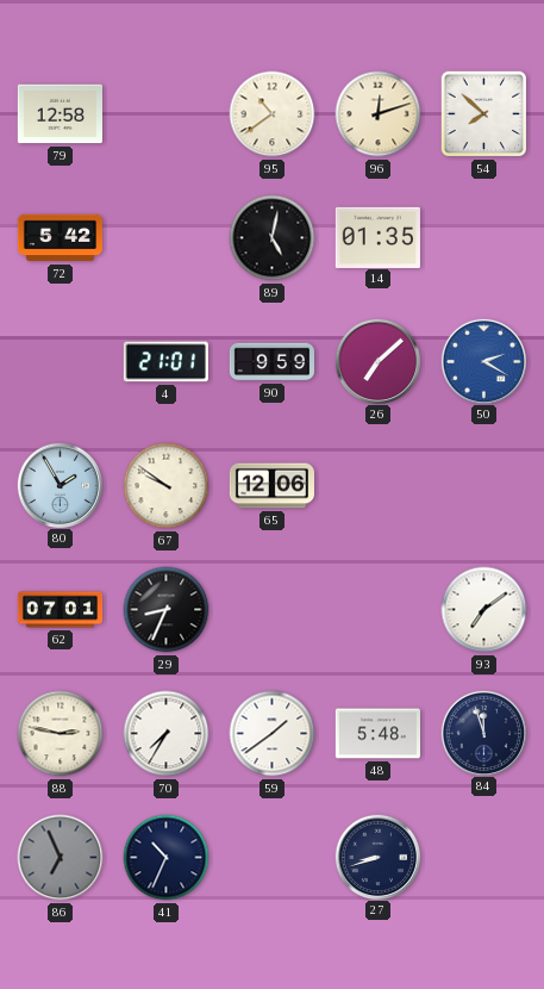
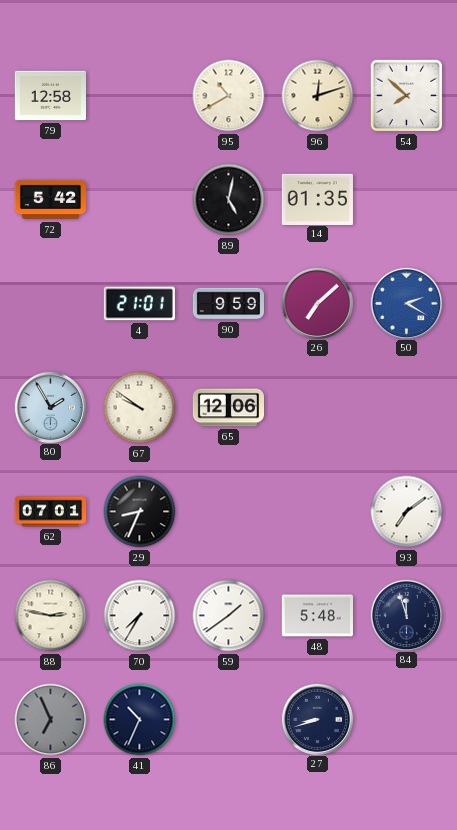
95: 10:39 -> 10:40
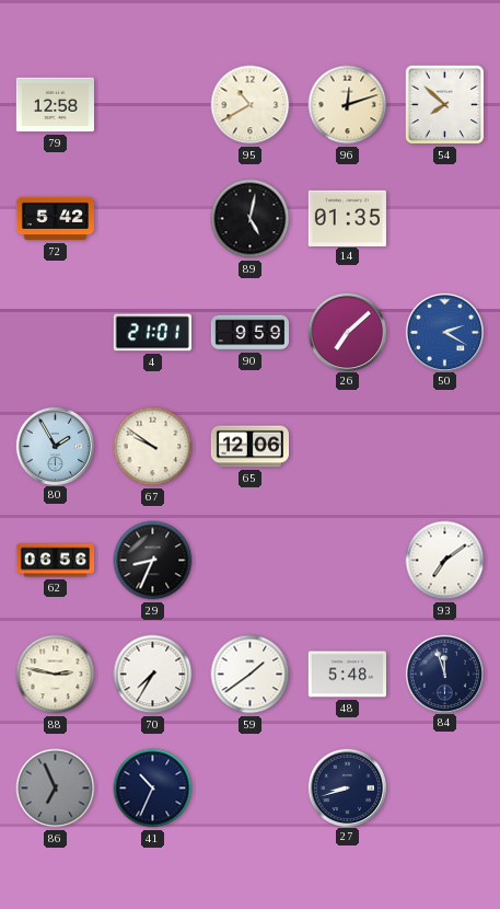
62: 07:01 -> 06:56
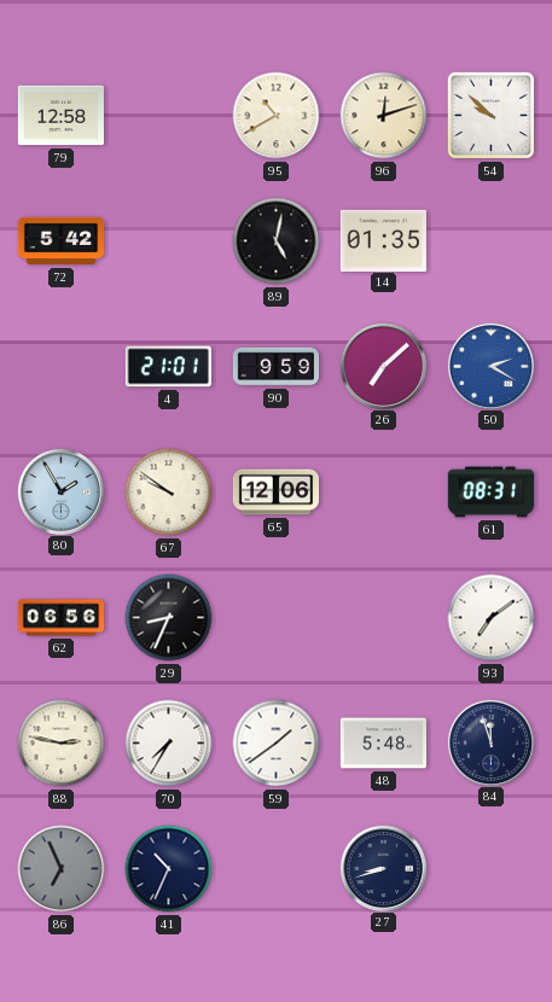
54: 7:52 -> 9:52
61: none -> 08:31
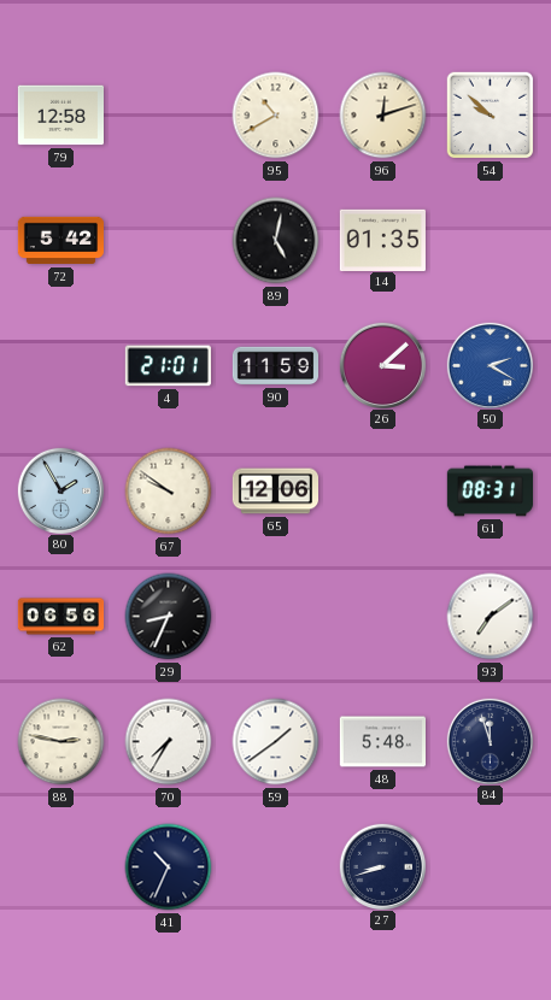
90: 9:59 -> 11:59
26: 7:08 -> 3:08
86: 6:56 -> none
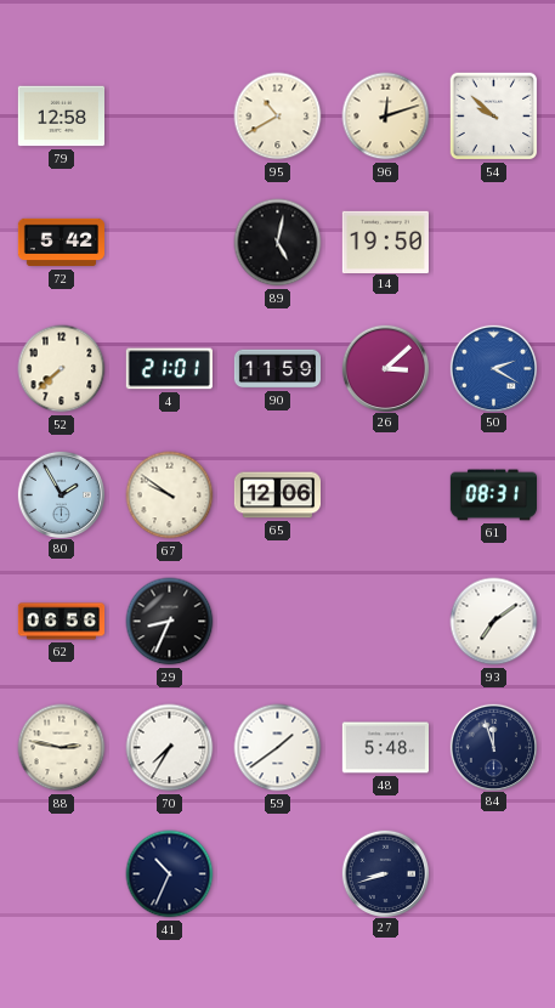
14: 01:35 -> 19:50
52: none -> 7:38
